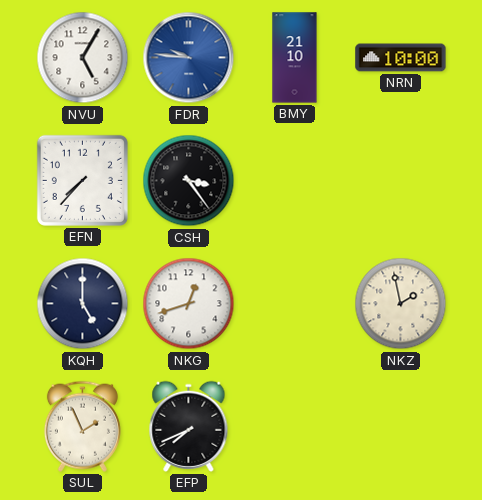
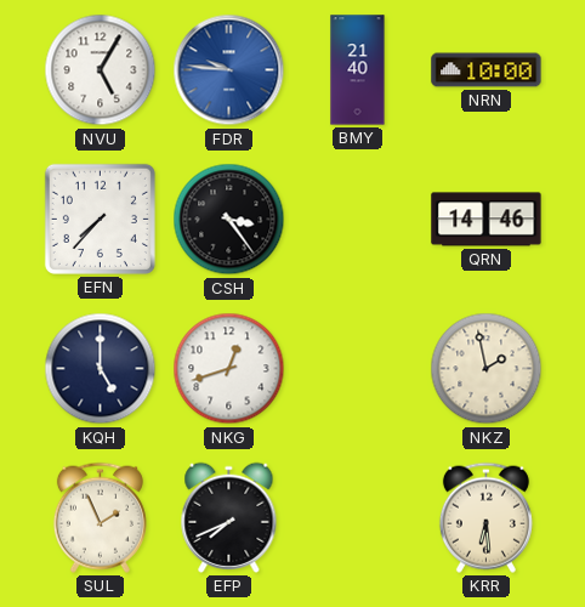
BMY: 21:10 -> 21:40
QRN: none -> 14:46
KRR: none -> 6:29
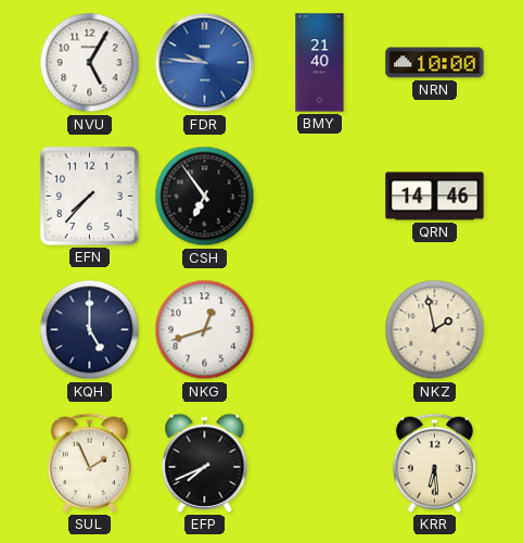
CSH: 3:24 -> 6:54
